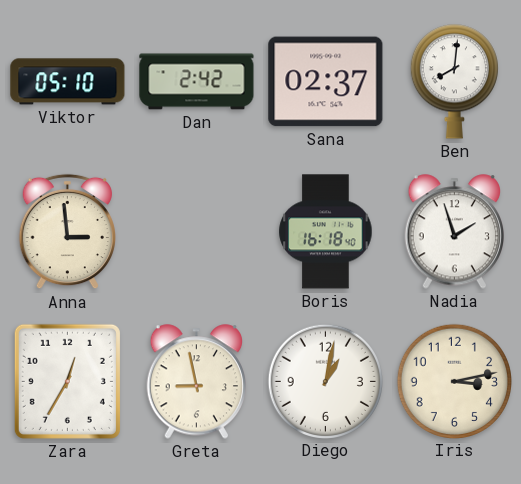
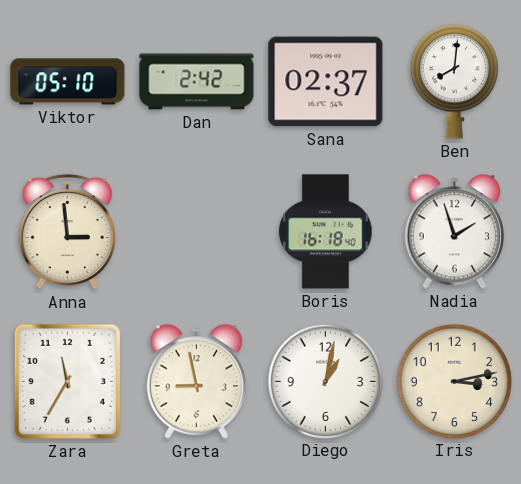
Zara: 12:35 -> 11:35
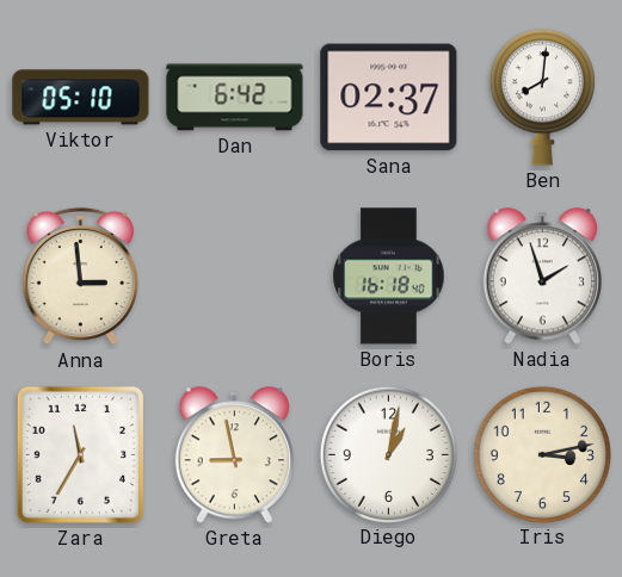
Dan: 2:42 -> 6:42
